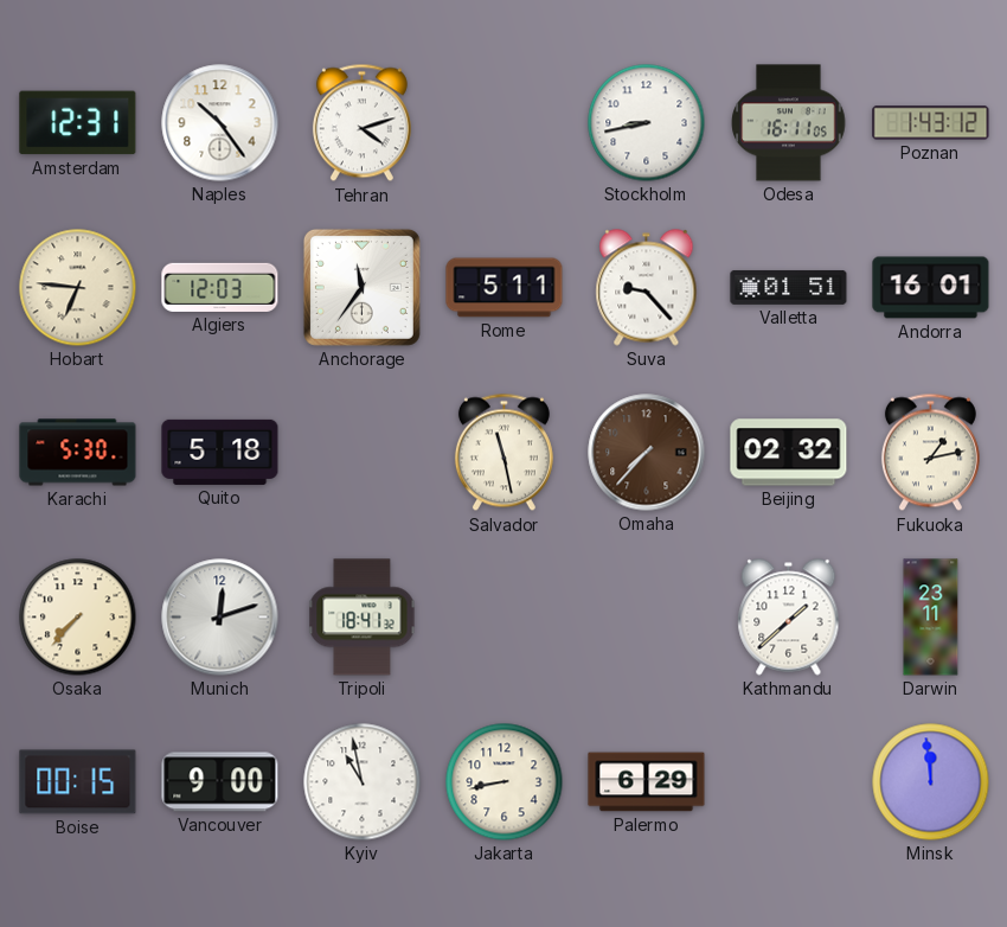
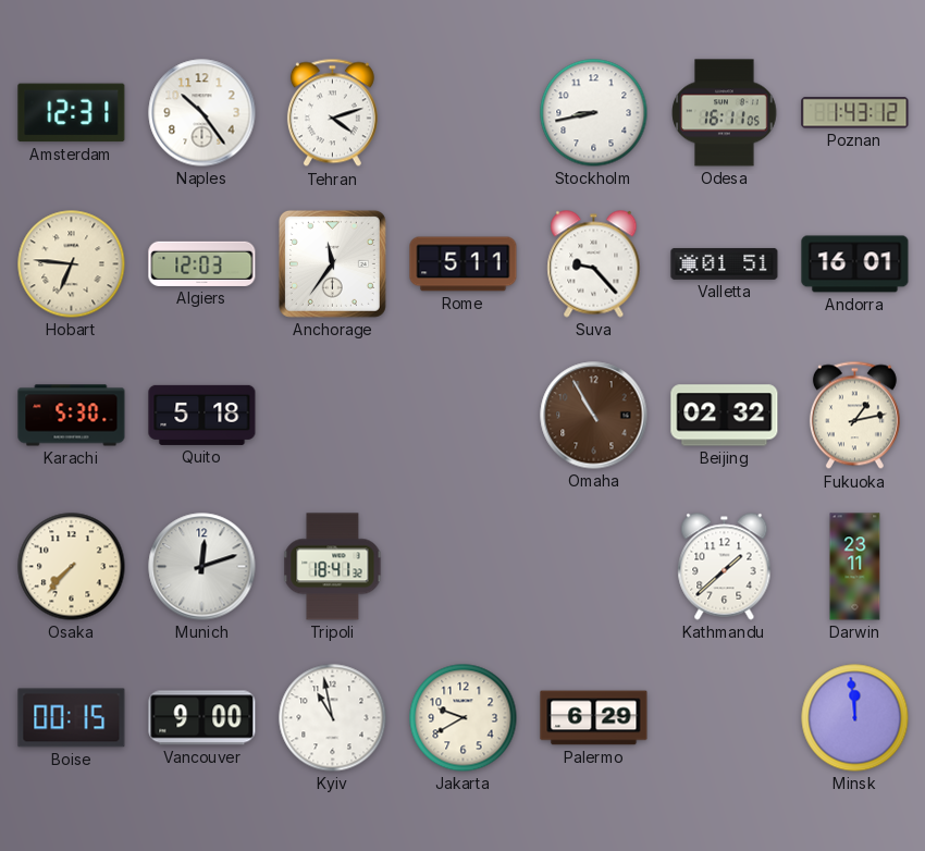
Salvador: 11:28 -> none
Omaha: 7:37 -> 10:55
Jakarta: 8:43 -> 9:40
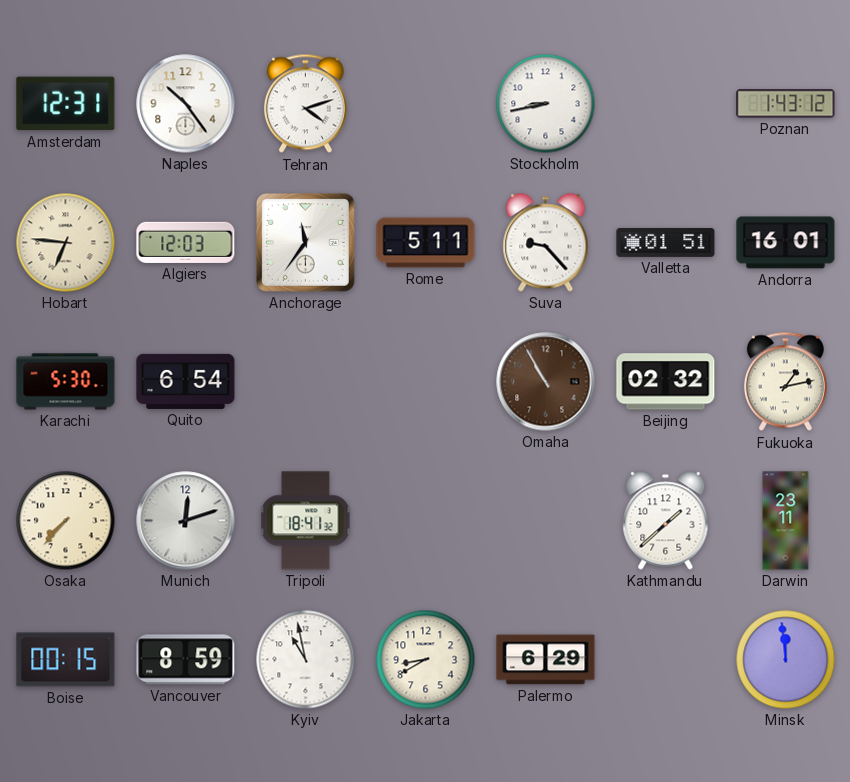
Odesa: 16:11 -> none
Quito: 5:18 -> 6:54
Vancouver: 9:00 -> 8:59
Jakarta: 9:40 -> 8:40
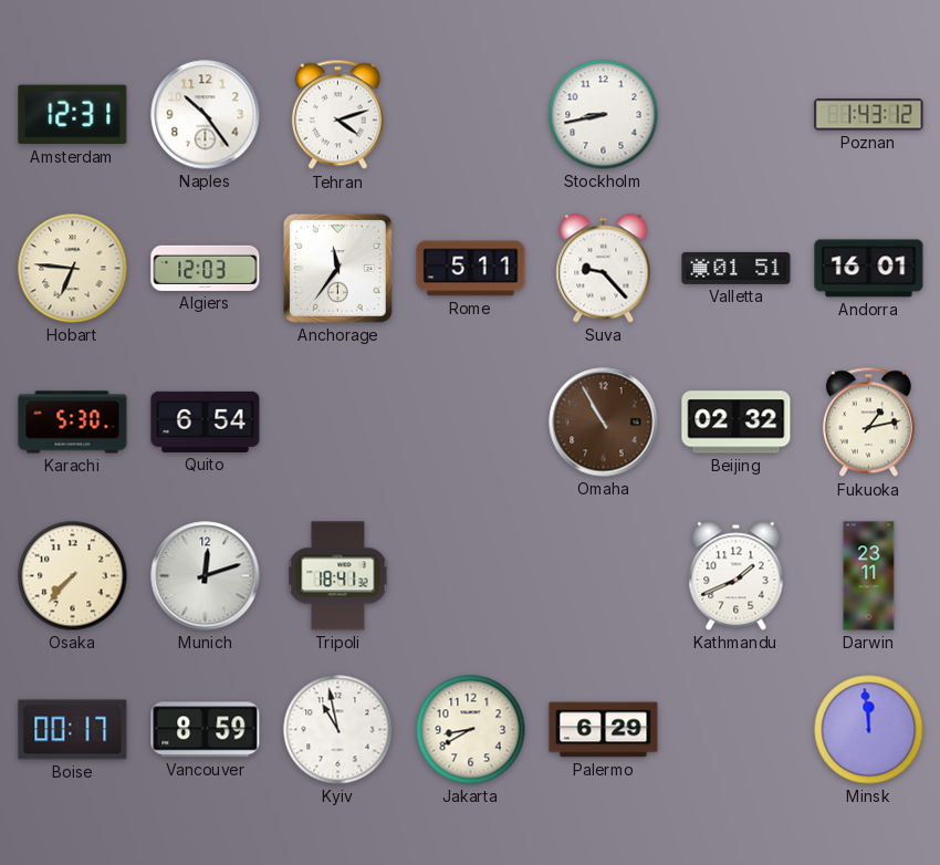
Kathmandu: 1:38 -> 1:41
Boise: 00:15 -> 00:17
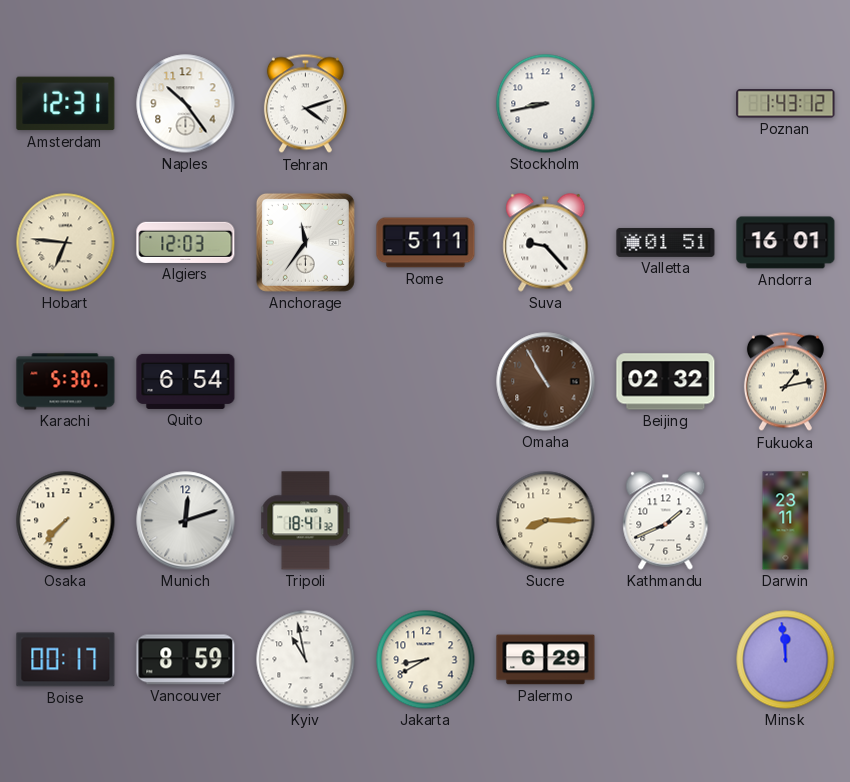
Sucre: none -> 8:15
